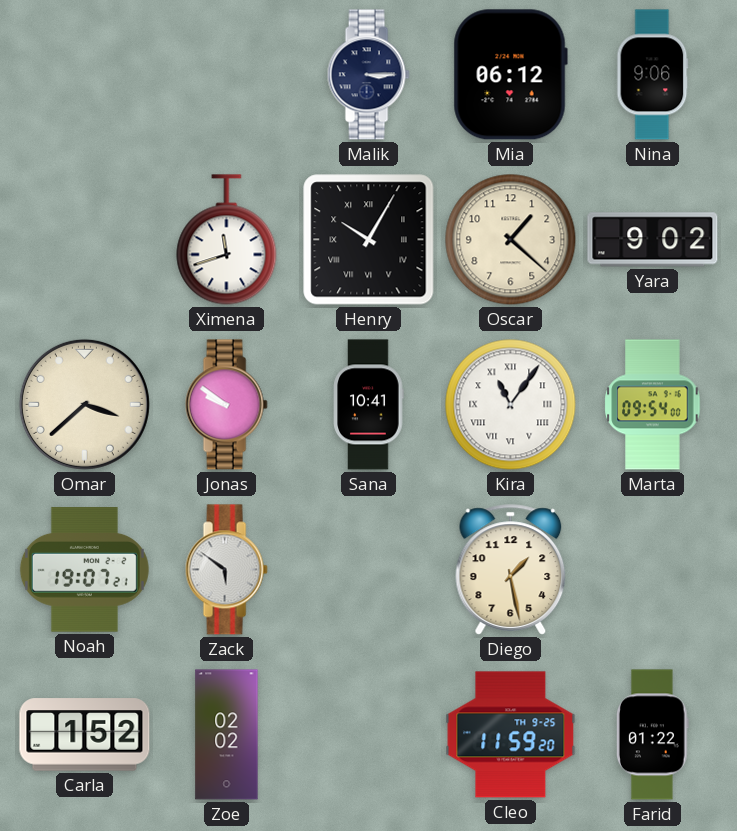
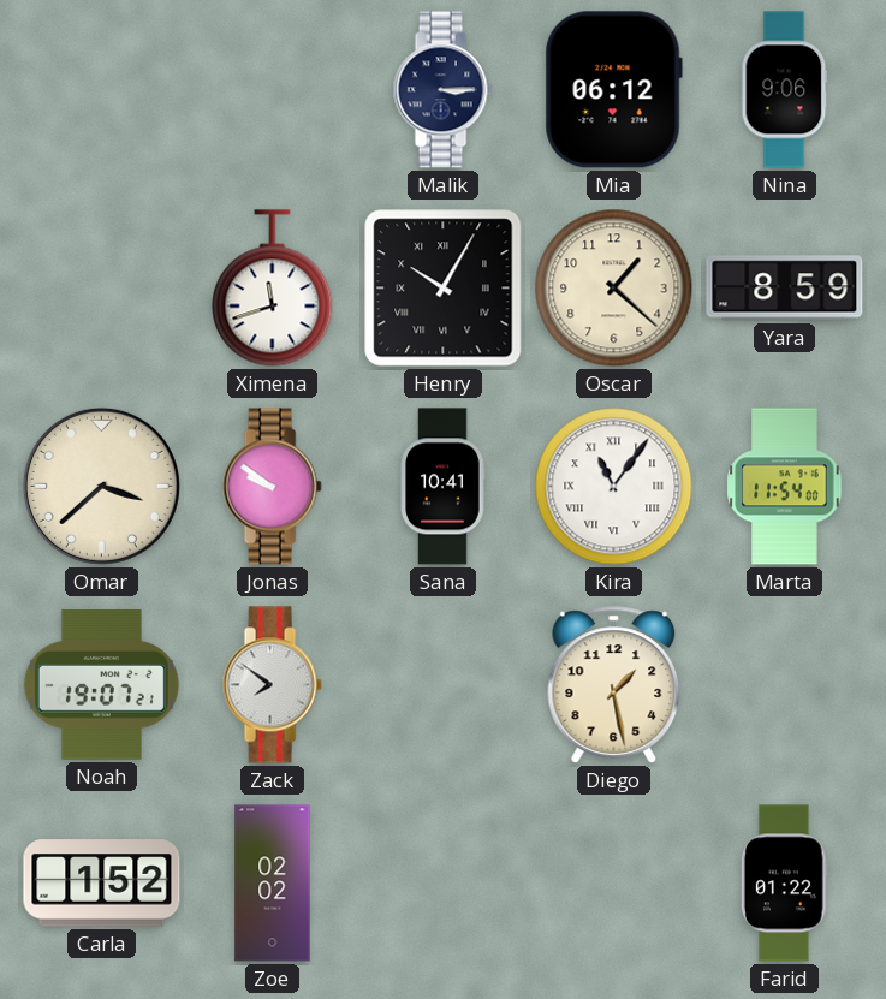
Yara: 9:02 -> 8:59
Marta: 09:54 -> 11:54
Zack: 5:51 -> 7:51
Cleo: 11:59 -> none
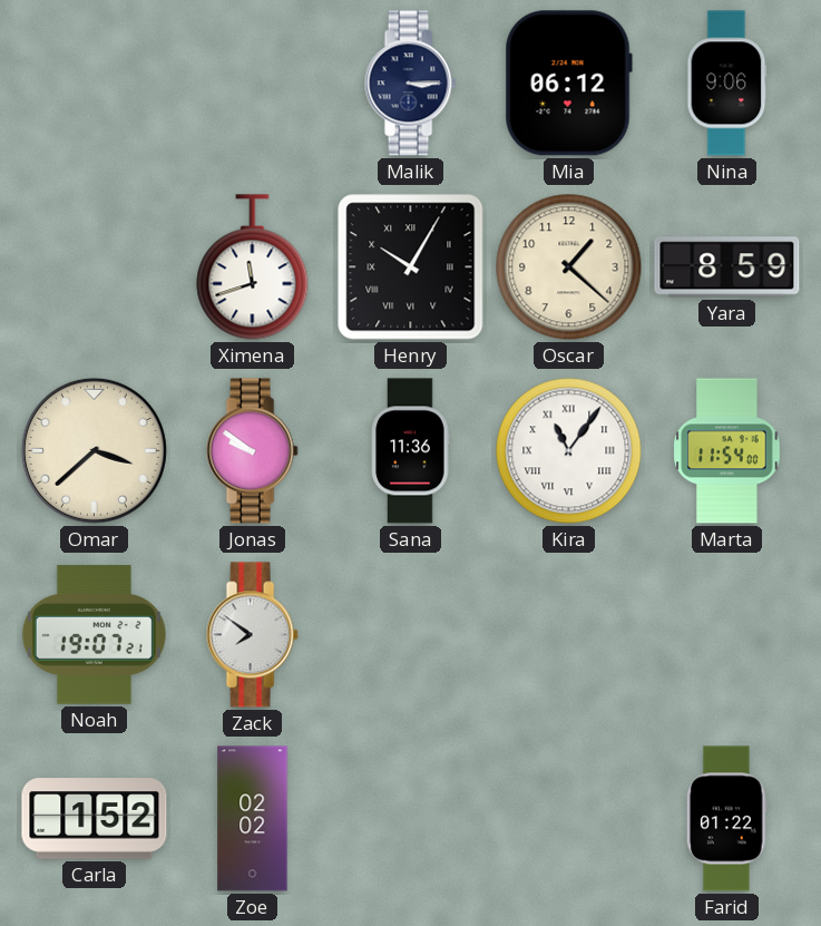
Sana: 10:41 -> 11:36
Diego: 1:28 -> none
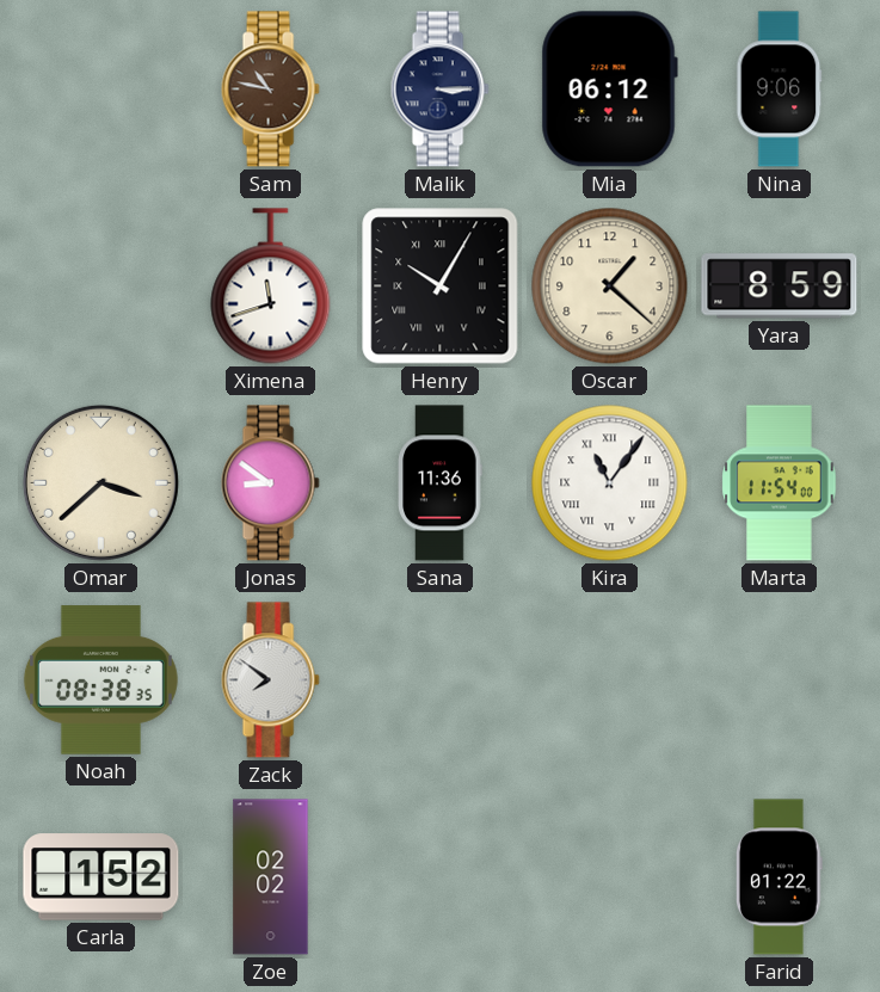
Sam: none -> 10:47
Jonas: 9:51 -> 8:51
Noah: 19:07 -> 08:38
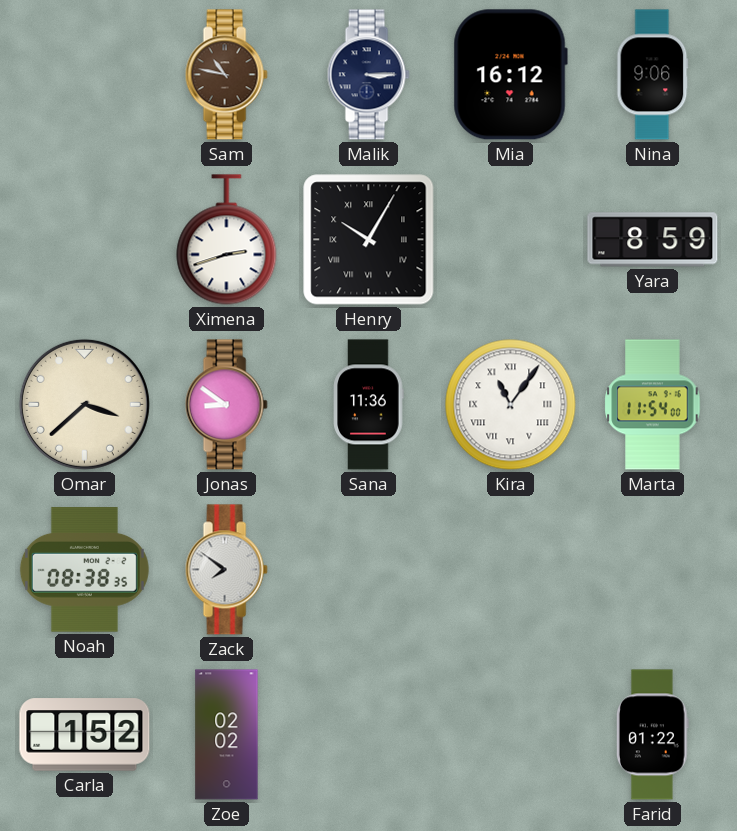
Mia: 06:12 -> 16:12
Ximena: 11:42 -> 2:42
Oscar: 1:22 -> none
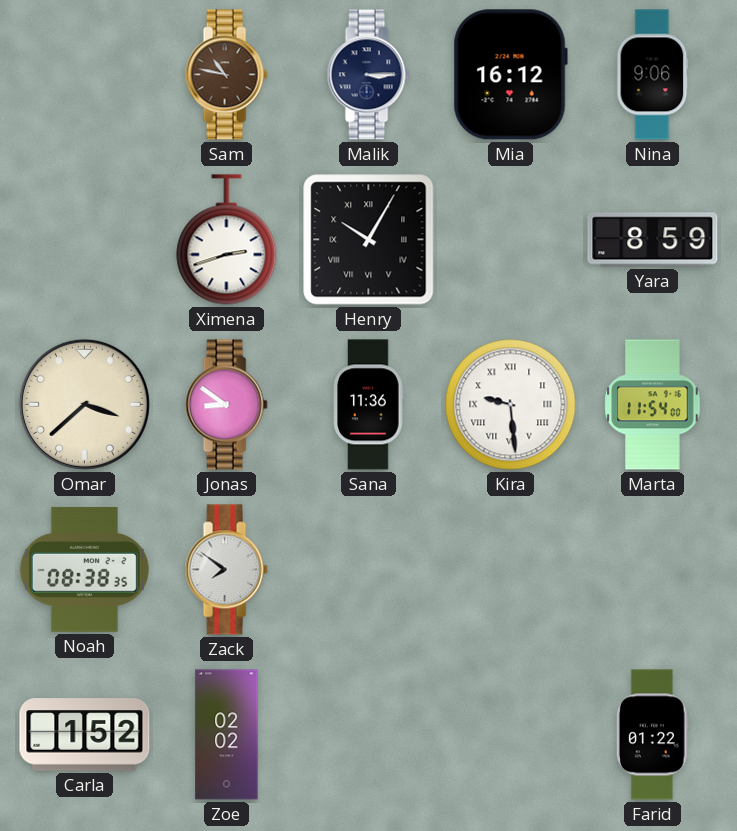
Kira: 11:06 -> 9:29
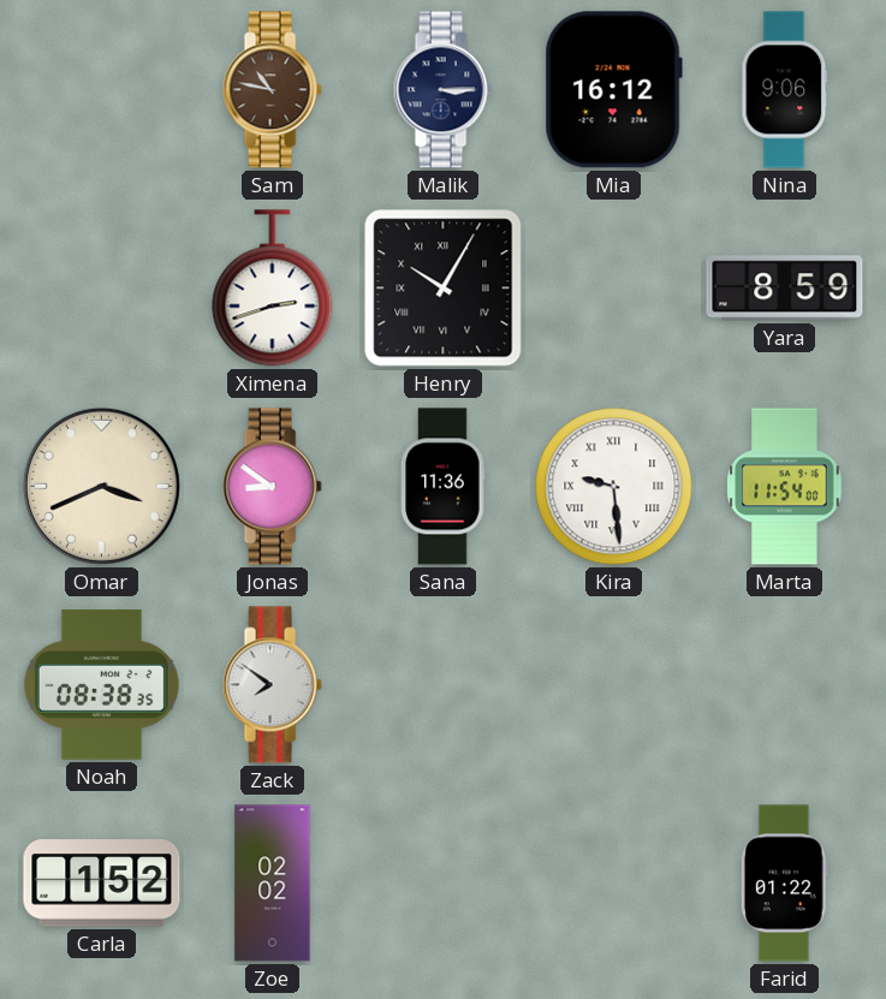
Omar: 3:38 -> 3:41
